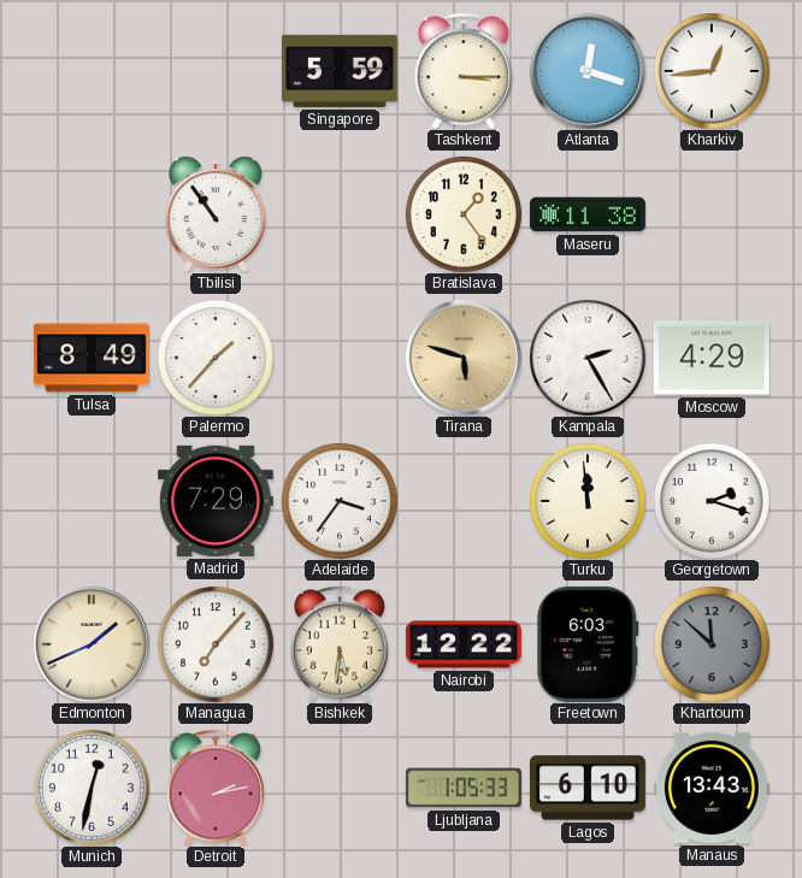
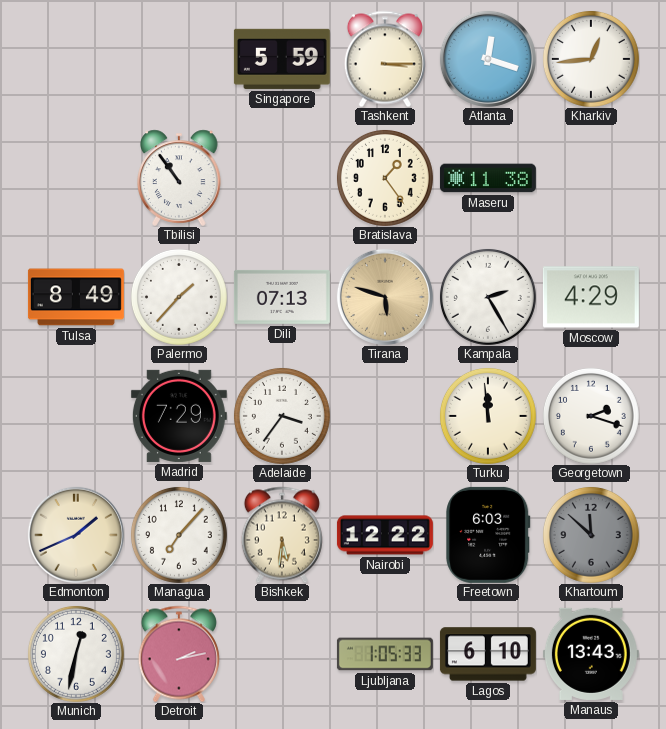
Dili: none -> 07:13
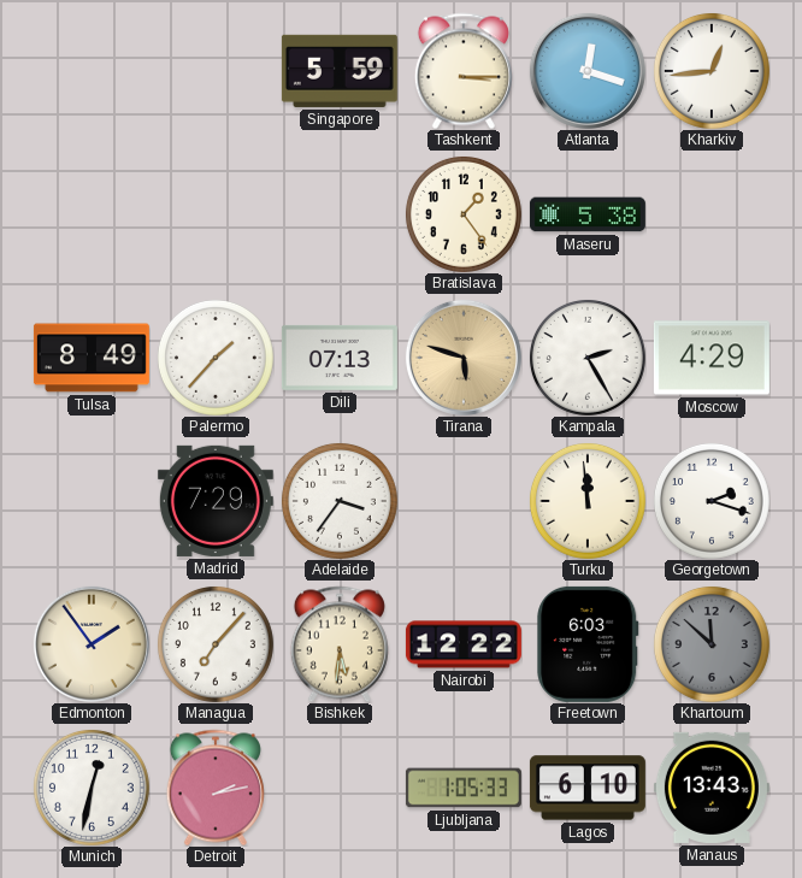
Tbilisi: 10:54 -> none
Maseru: 11:38 -> 5:38
Edmonton: 1:41 -> 1:54
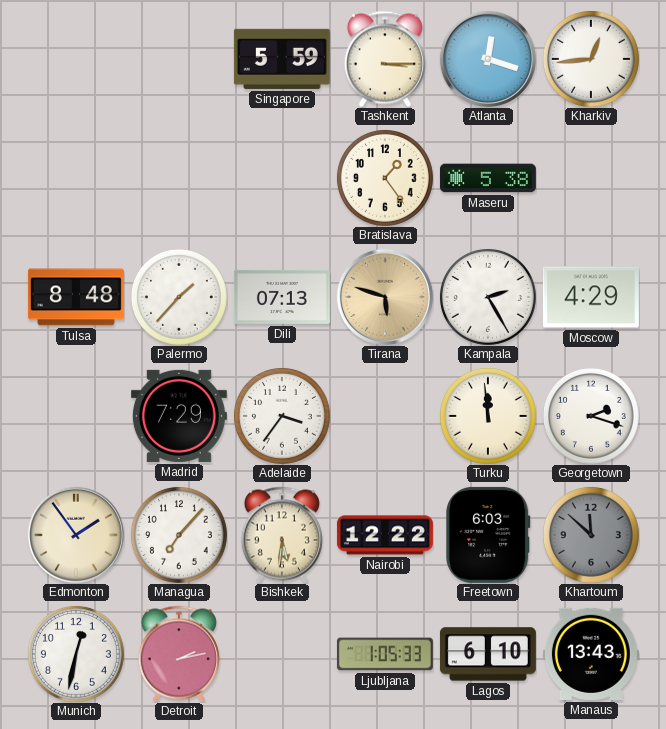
Tulsa: 8:49 -> 8:48
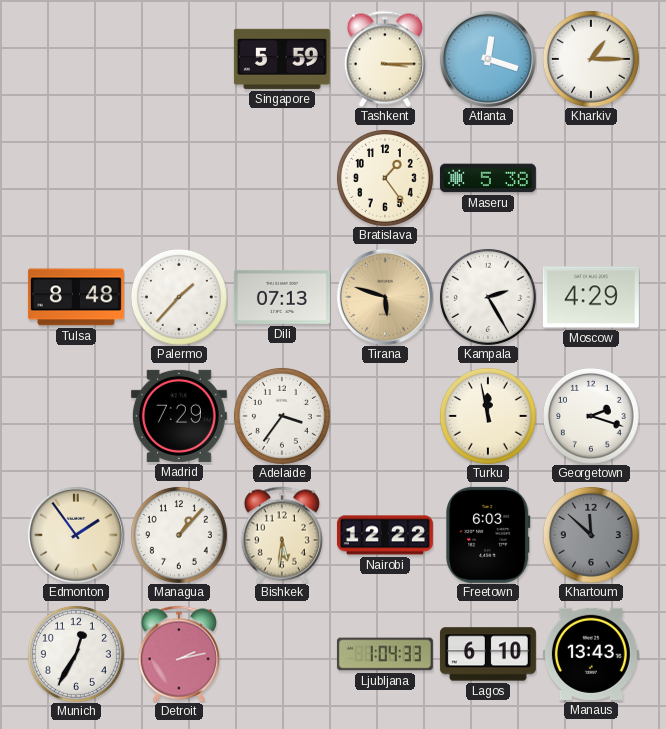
Kharkiv: 12:44 -> 1:15
Turku: 11:59 -> 11:58
Managua: 7:07 -> 1:07
Munich: 12:32 -> 12:35
Ljubljana: 1:05 -> 1:04
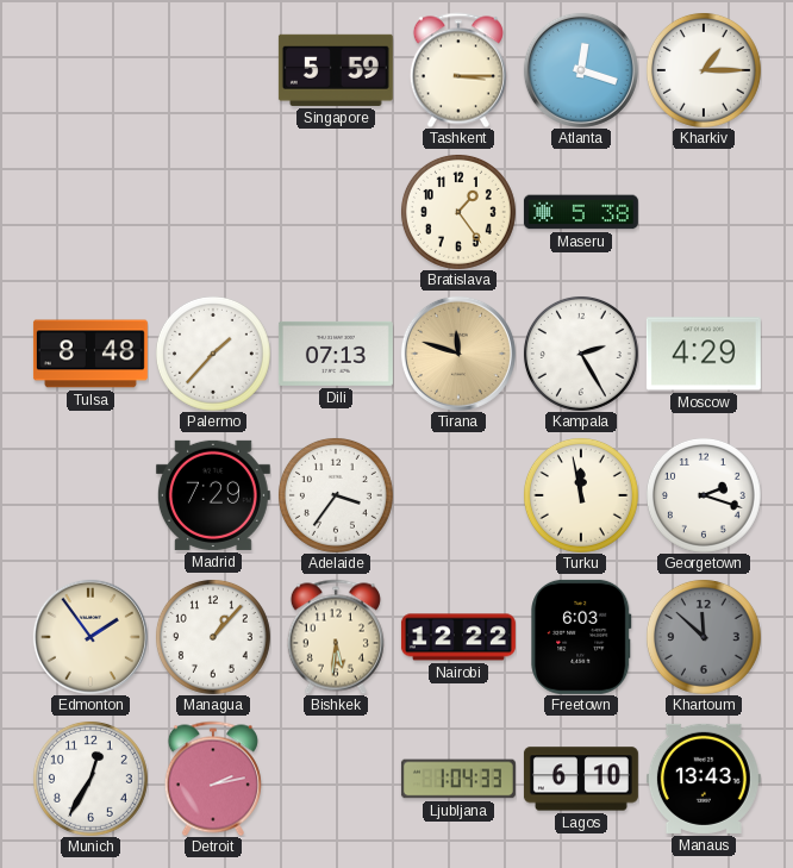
Tirana: 5:48 -> 11:48
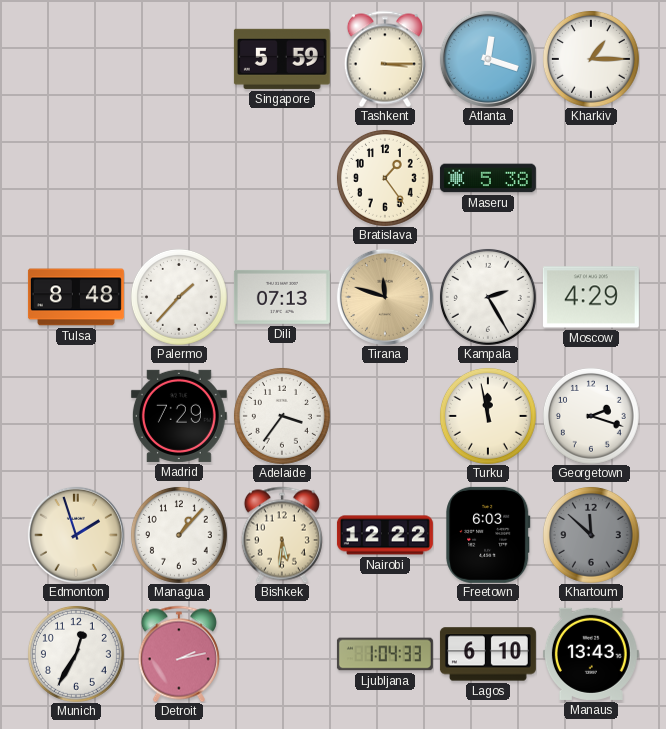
Edmonton: 1:54 -> 1:57
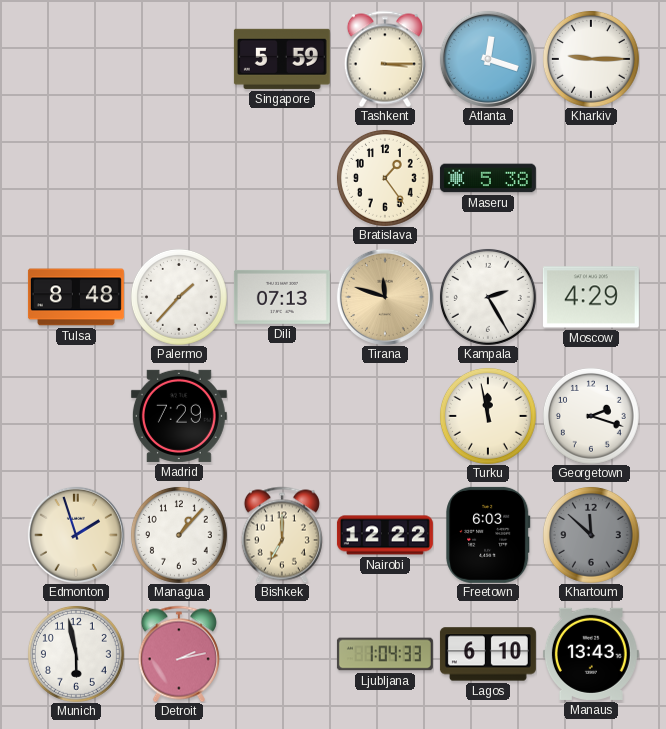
Kharkiv: 1:15 -> 9:15
Adelaide: 3:36 -> none
Bishkek: 5:31 -> 7:00
Munich: 12:35 -> 5:58
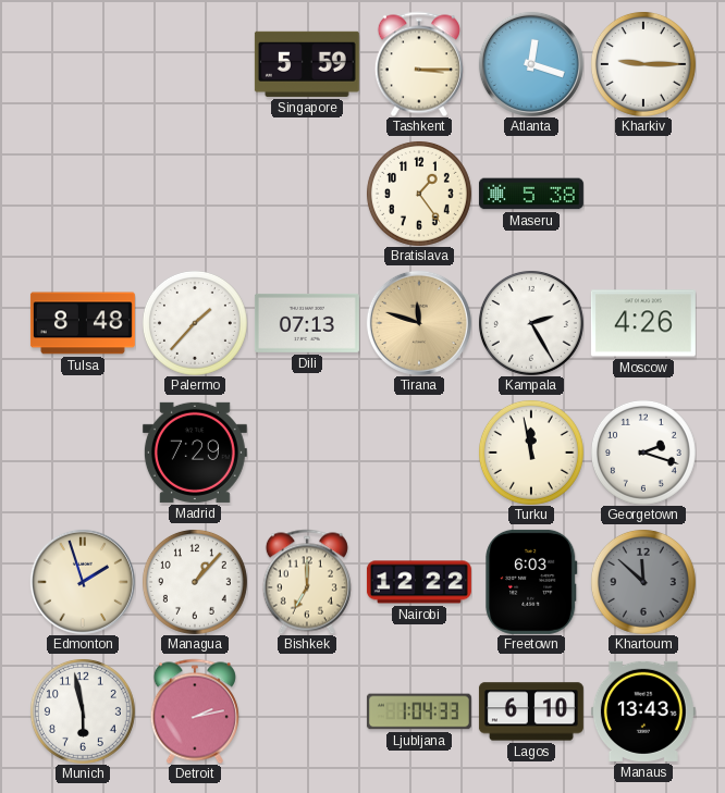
Moscow: 4:29 -> 4:26
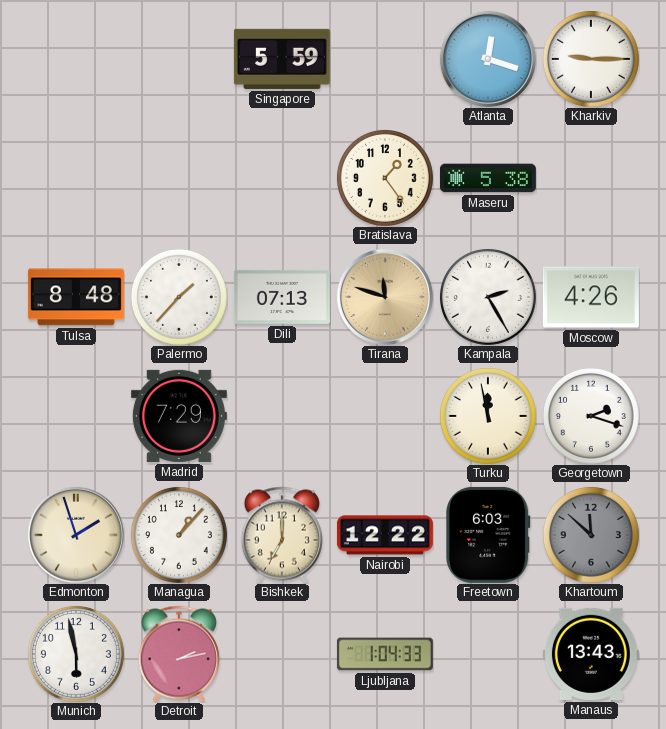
Tashkent: 3:15 -> none
Lagos: 6:10 -> none
